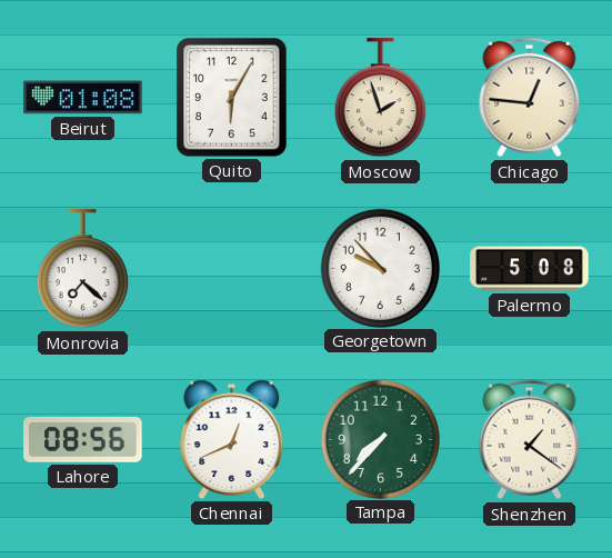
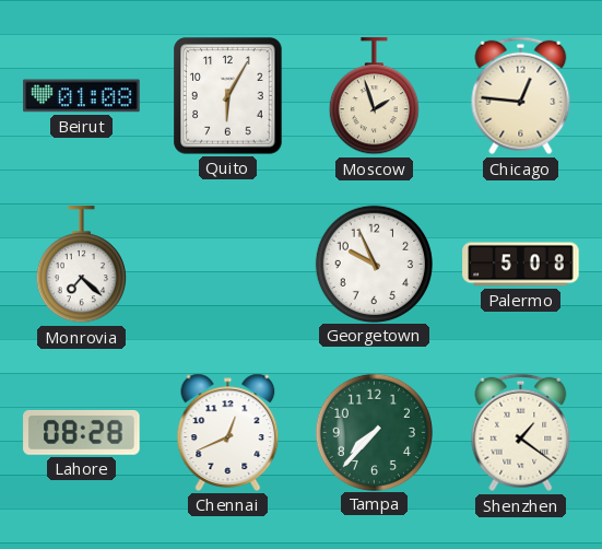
Georgetown: 9:53 -> 9:56
Lahore: 08:56 -> 08:28
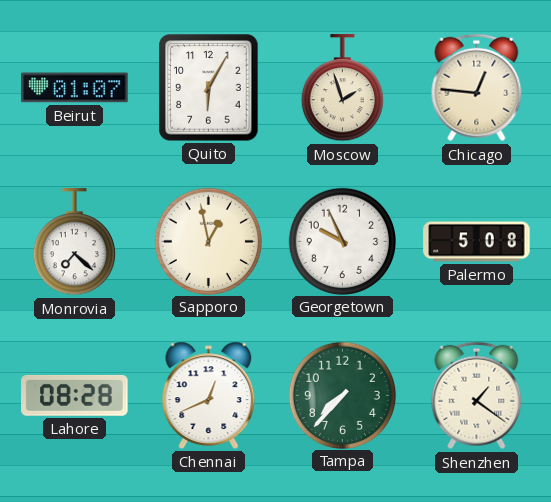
Beirut: 01:08 -> 01:07
Sapporo: none -> 12:58
